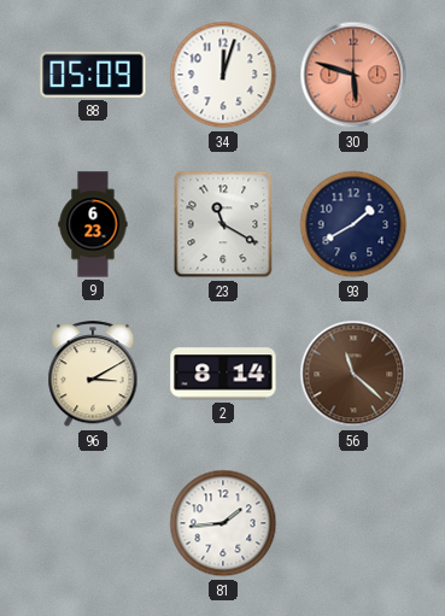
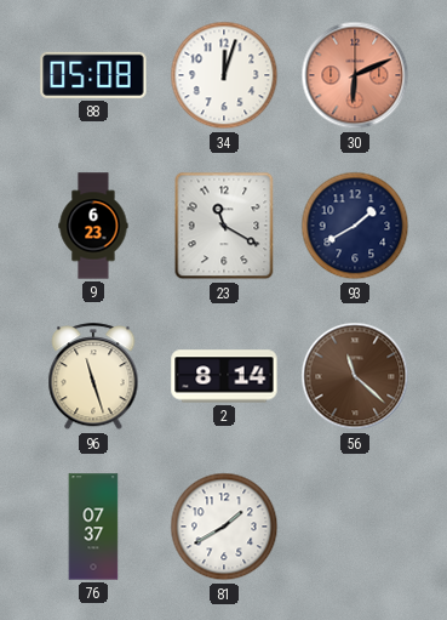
88: 05:09 -> 05:08
30: 5:48 -> 6:11
96: 3:10 -> 11:27
76: none -> 07:37
81: 1:44 -> 1:40
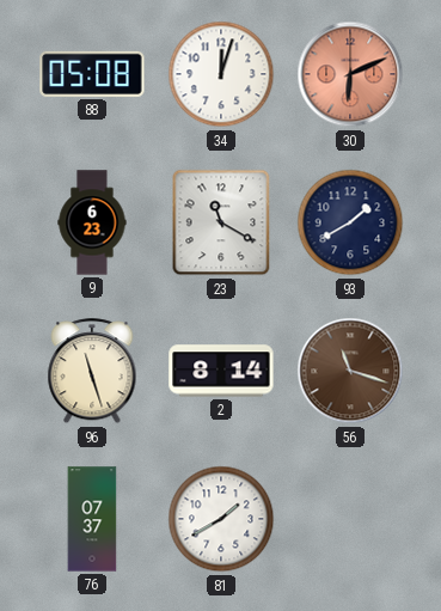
56: 11:22 -> 11:18
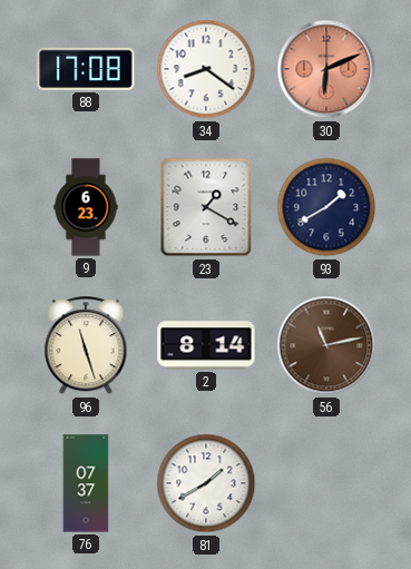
88: 05:08 -> 17:08
34: 12:03 -> 8:21
23: 11:20 -> 1:20
56: 11:18 -> 11:13
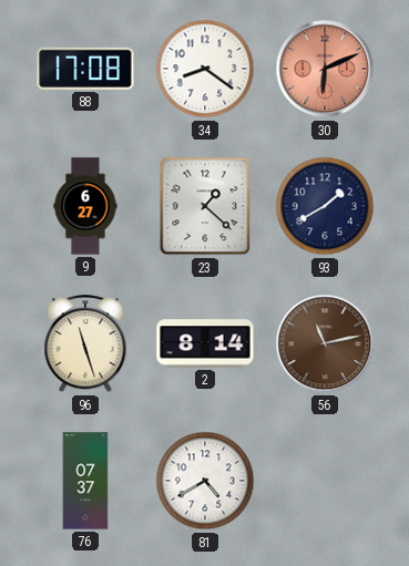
9: 6:23 -> 6:27
23: 1:20 -> 1:22
81: 1:40 -> 4:40
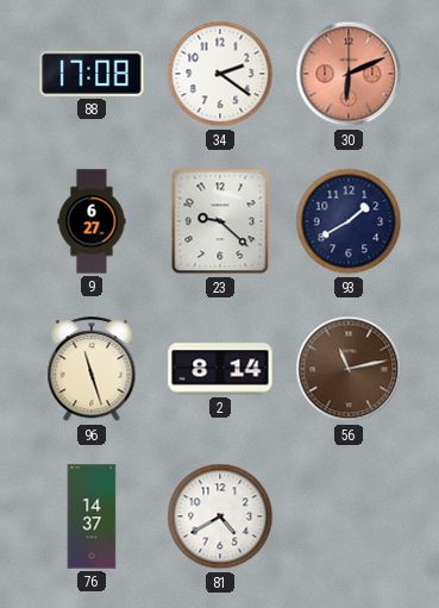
34: 8:21 -> 2:21
23: 1:22 -> 9:22
76: 07:37 -> 14:37
